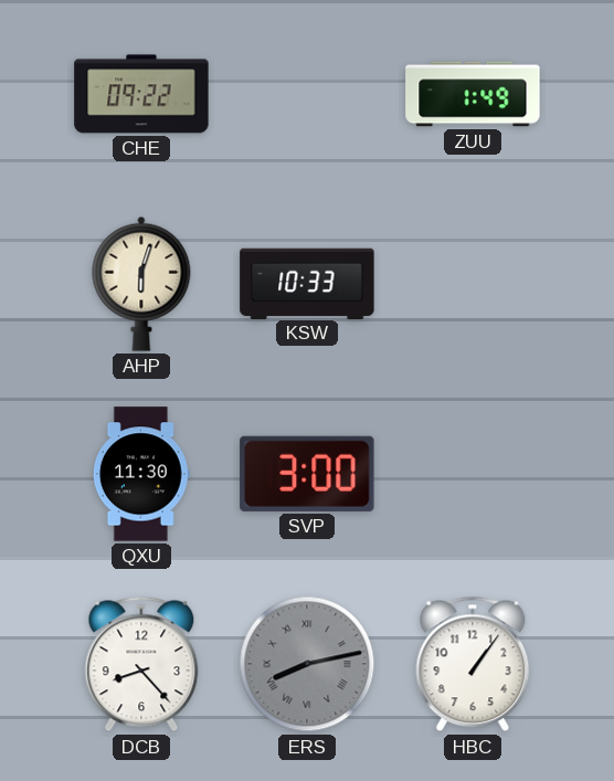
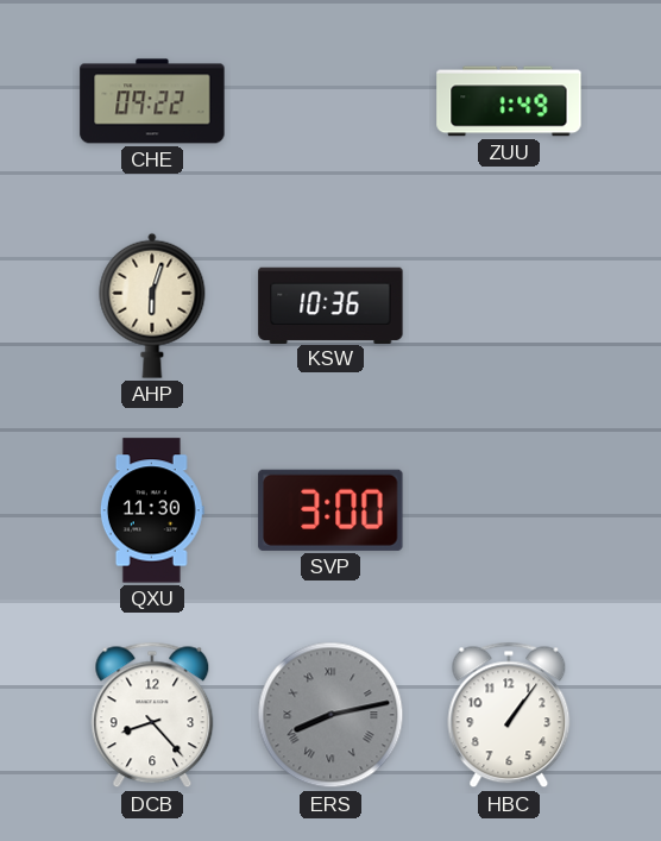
KSW: 10:33 -> 10:36
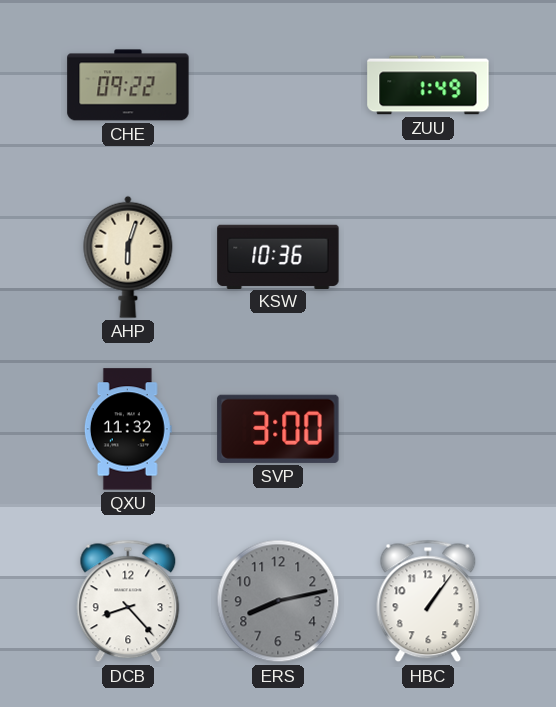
QXU: 11:30 -> 11:32
ERS numerals: Roman -> Arabic
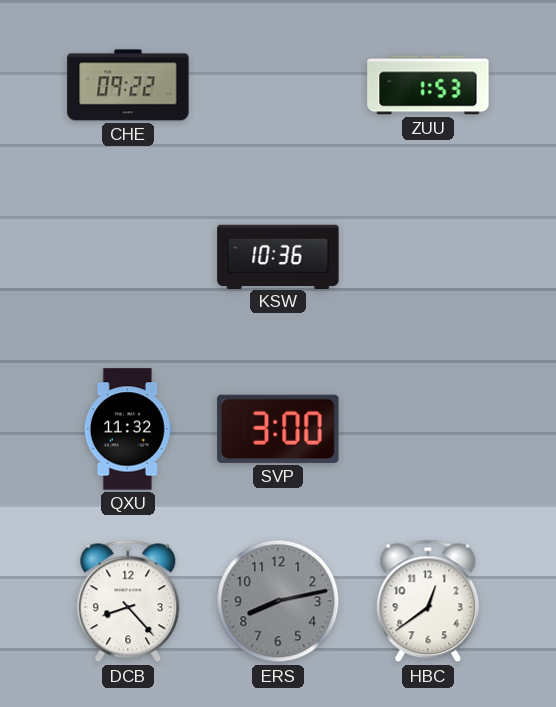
ZUU: 1:49 -> 1:53
AHP: 6:03 -> none
HBC: 1:06 -> 12:39
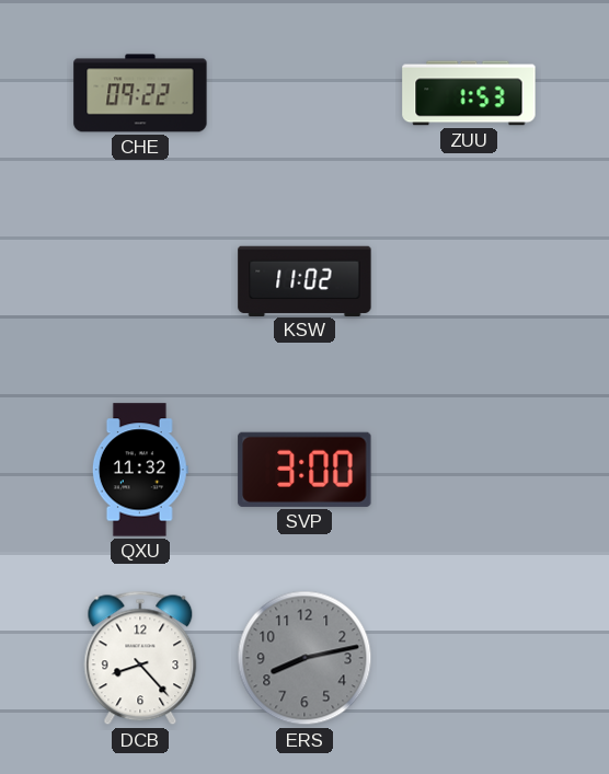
KSW: 10:36 -> 11:02
HBC: 12:39 -> none
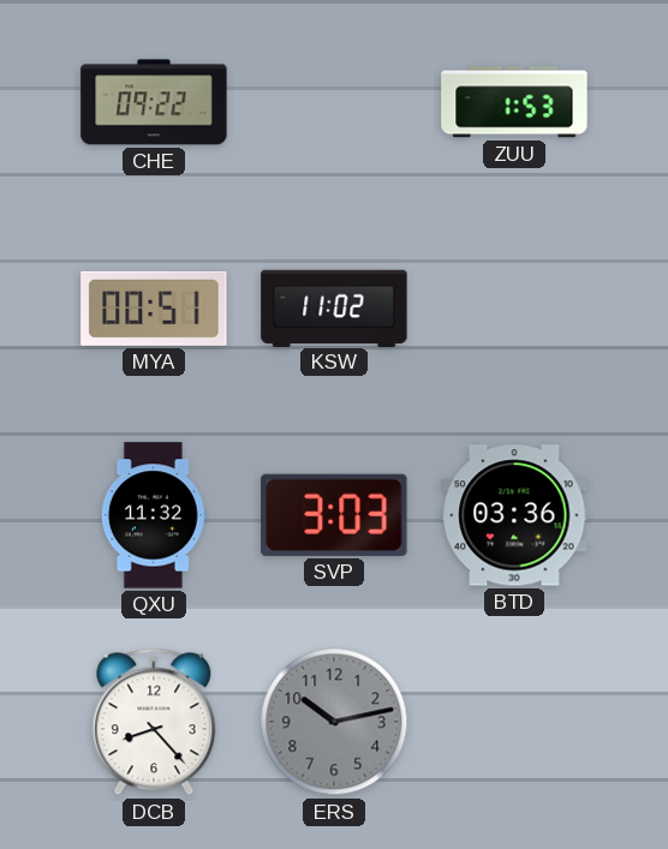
MYA: none -> 00:51
SVP: 3:00 -> 3:03
BTD: none -> 03:36
ERS: 8:13 -> 10:13
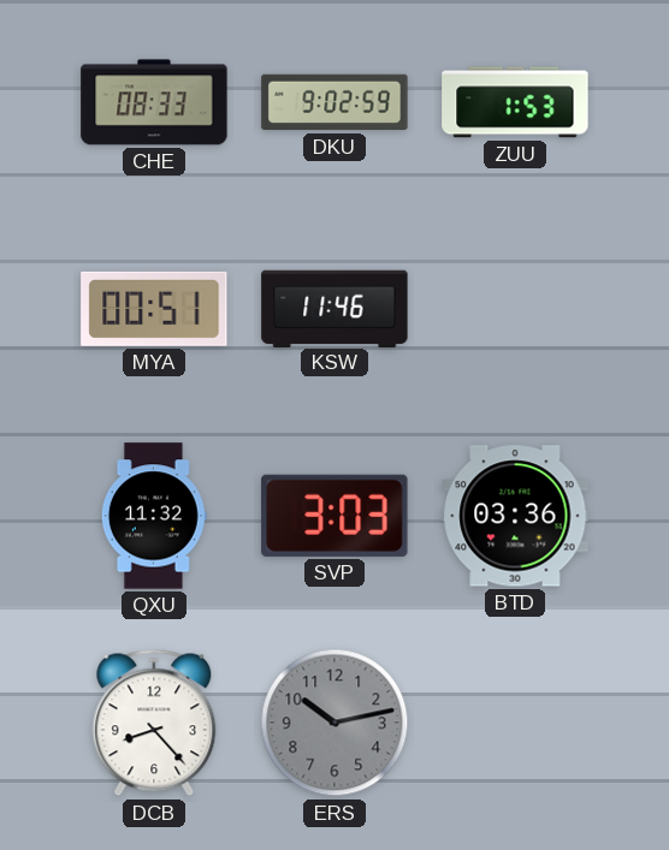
CHE: 09:22 -> 08:33
DKU: none -> 9:02
KSW: 11:02 -> 11:46
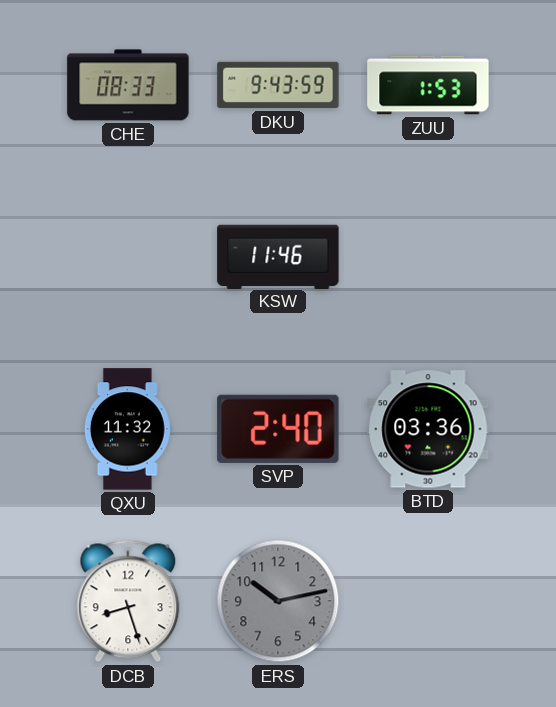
DKU: 9:02 -> 9:43
MYA: 00:51 -> none
SVP: 3:03 -> 2:40
DCB: 8:23 -> 8:27
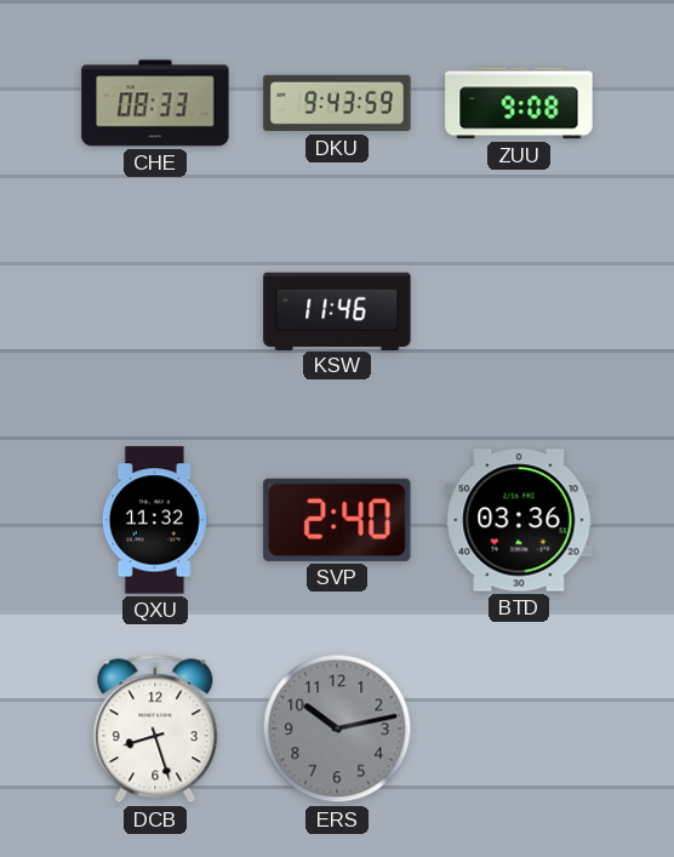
ZUU: 1:53 -> 9:08
